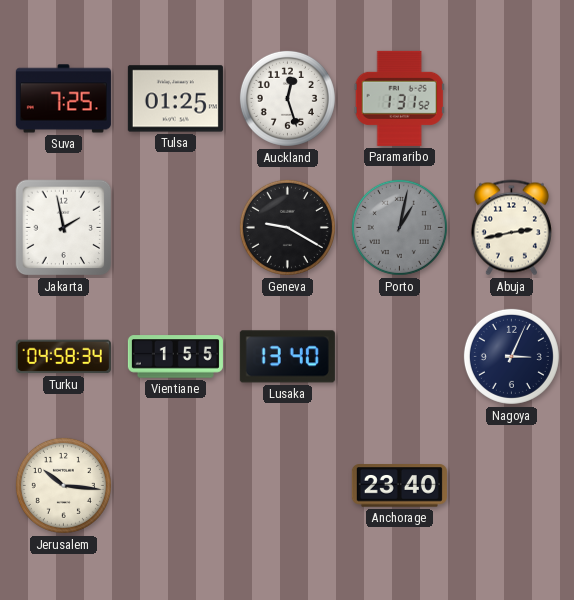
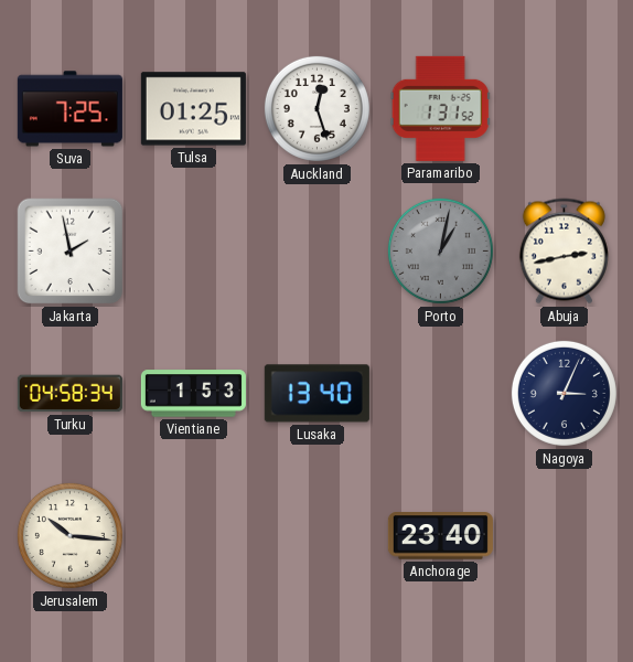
Geneva: 9:20 -> none
Vientiane: 1:55 -> 1:53
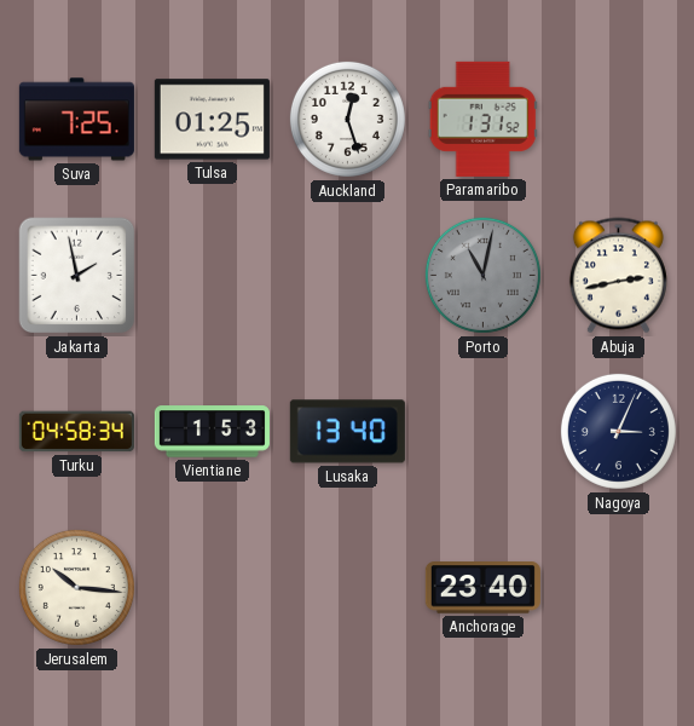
Porto: 1:02 -> 11:02
